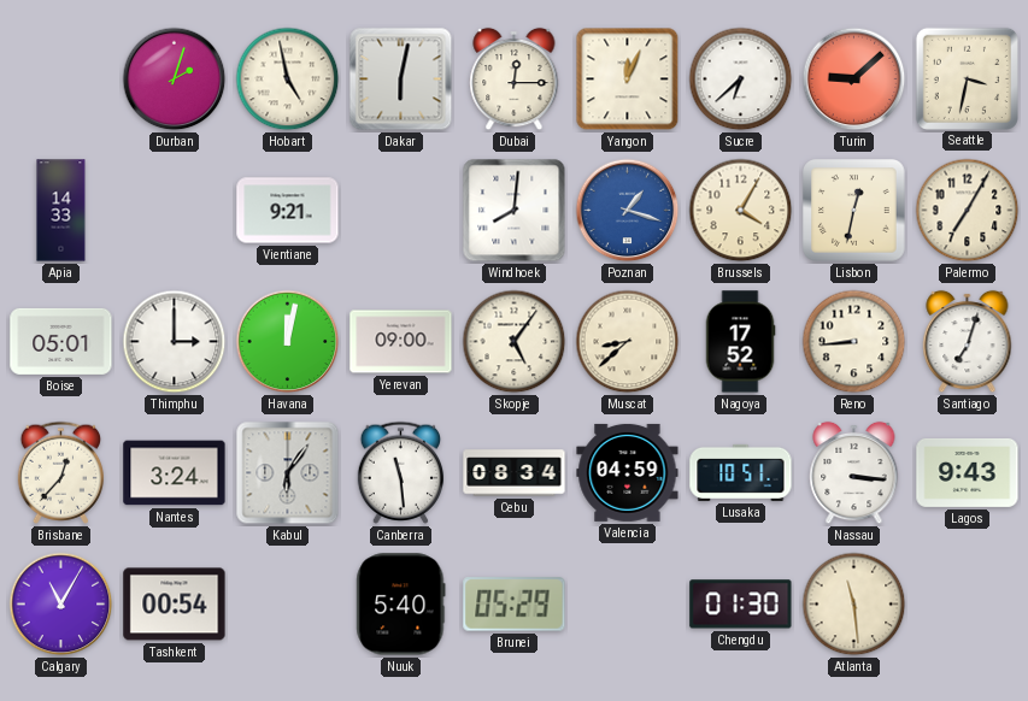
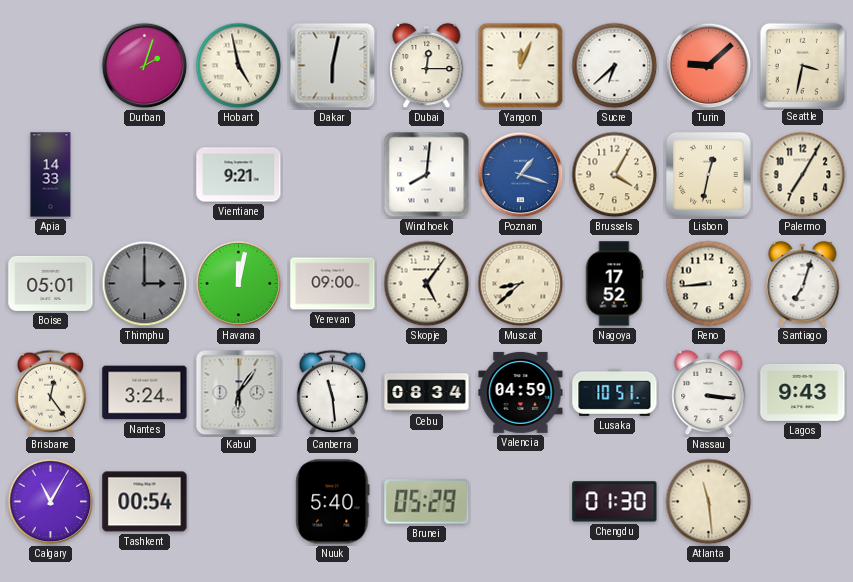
Thimphu dial: white -> grey
Brisbane: 12:37 -> 12:24
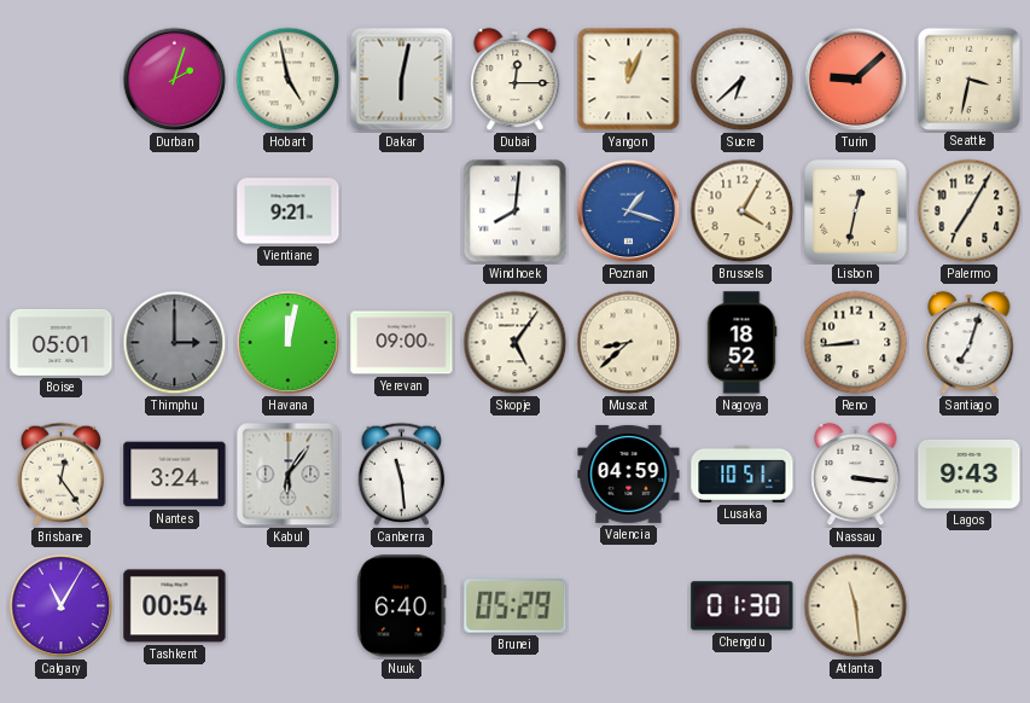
Apia: 14:33 -> none
Nagoya: 17:52 -> 18:52
Cebu: 08:34 -> none
Nuuk: 5:40 -> 6:40
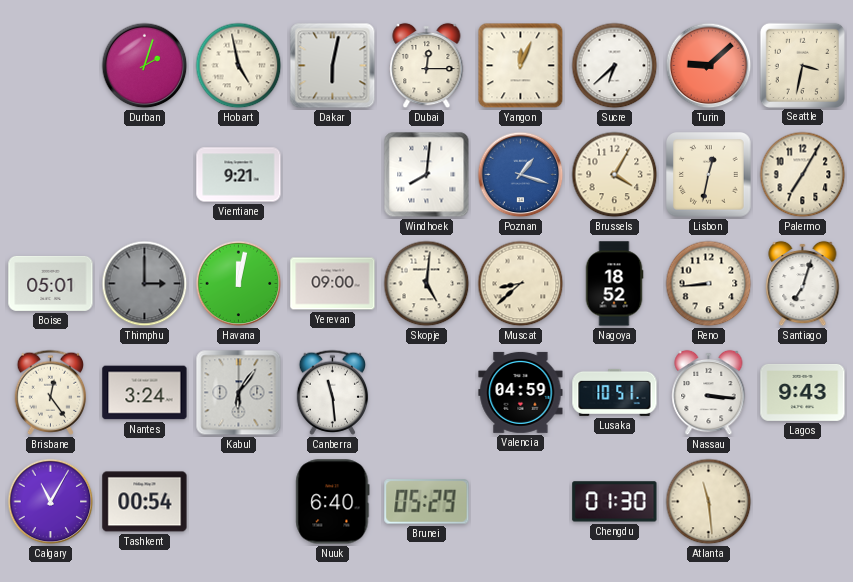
Skopje: 5:06 -> 5:01
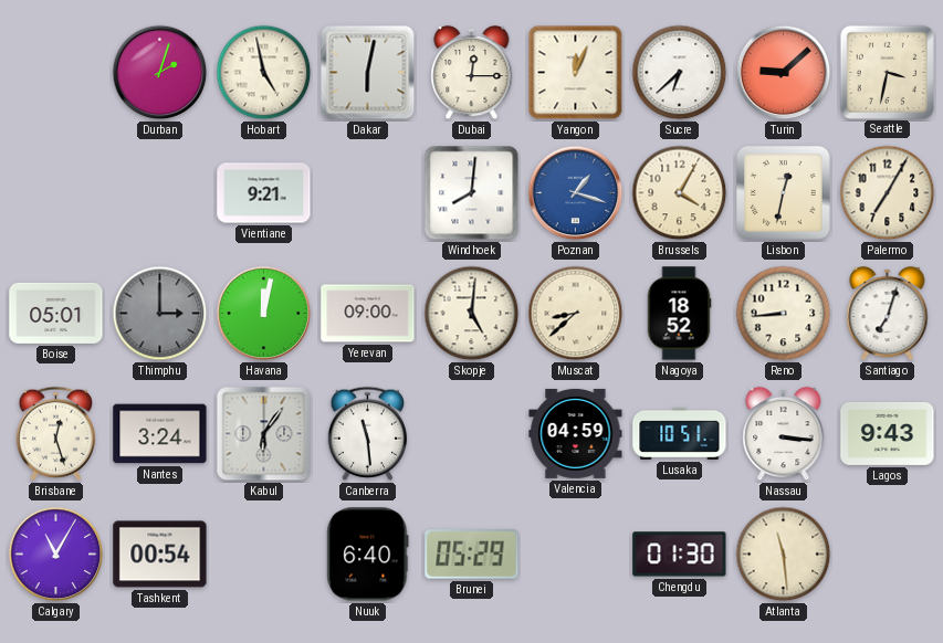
Brisbane: 12:24 -> 12:27
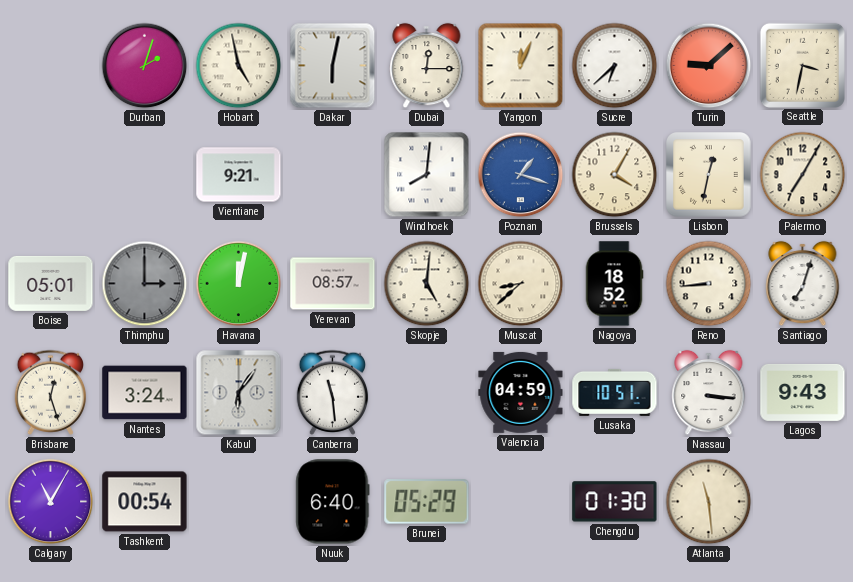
Yerevan: 09:00 -> 08:57
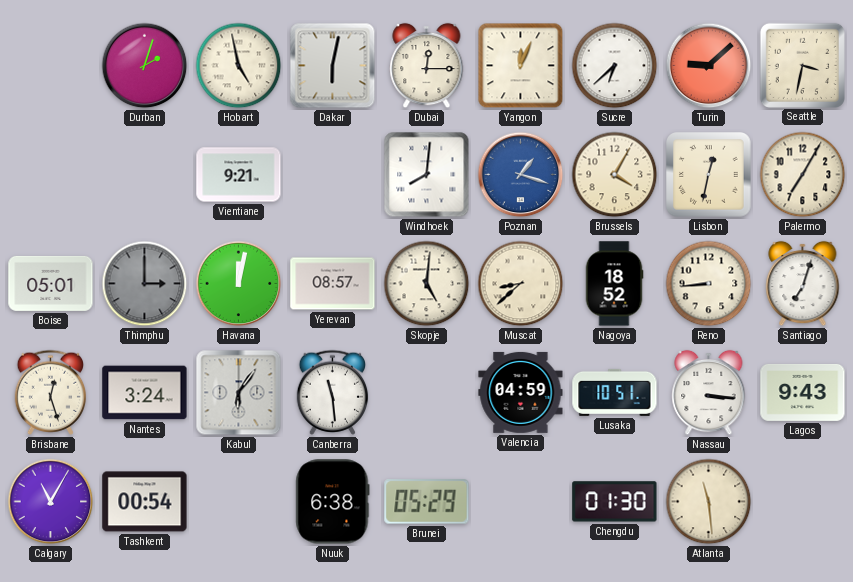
Nuuk: 6:40 -> 6:38
